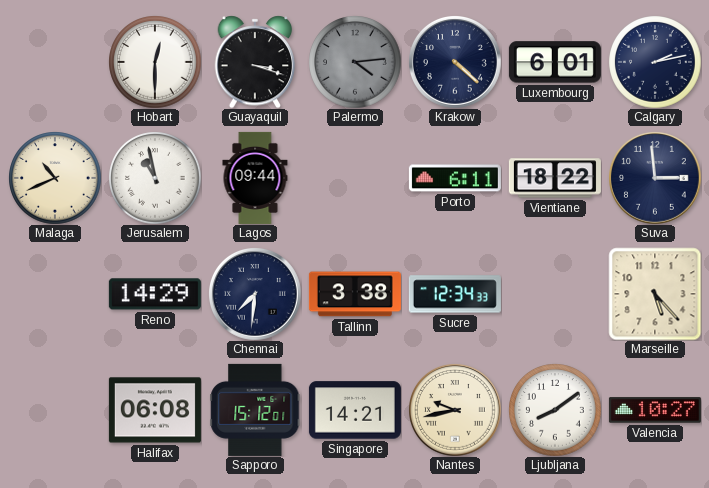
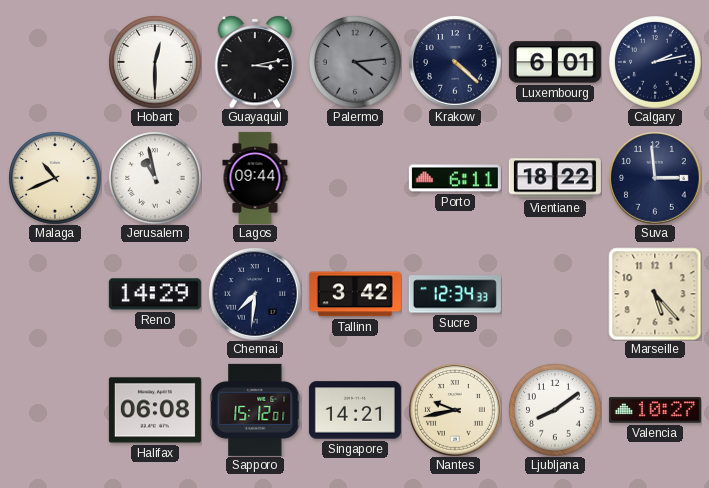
Guayaquil: 3:18 -> 3:13
Tallinn: 3:38 -> 3:42
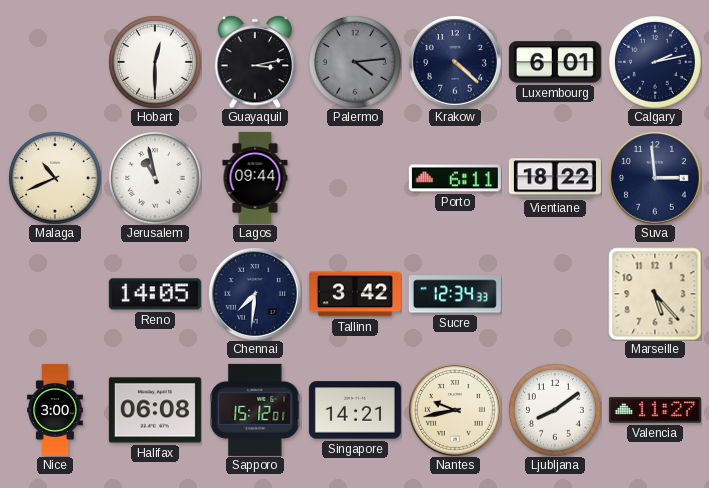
Reno: 14:29 -> 14:05
Nice: none -> 3:00
Valencia: 10:27 -> 11:27
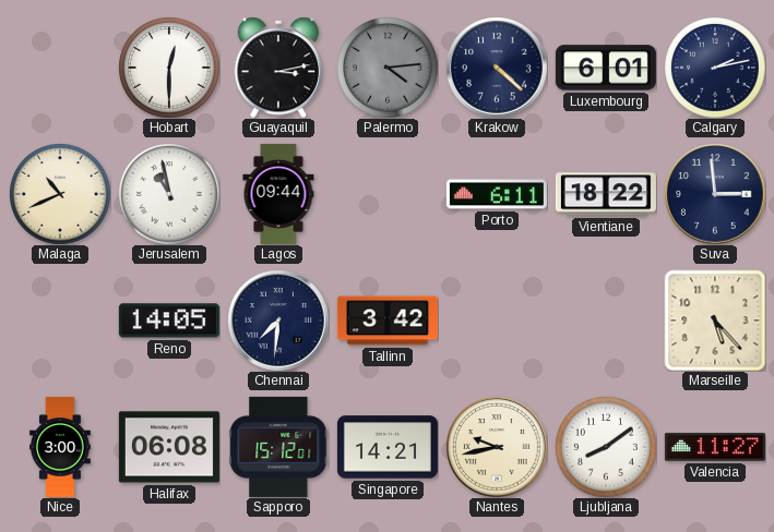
Sucre: 12:34 -> none
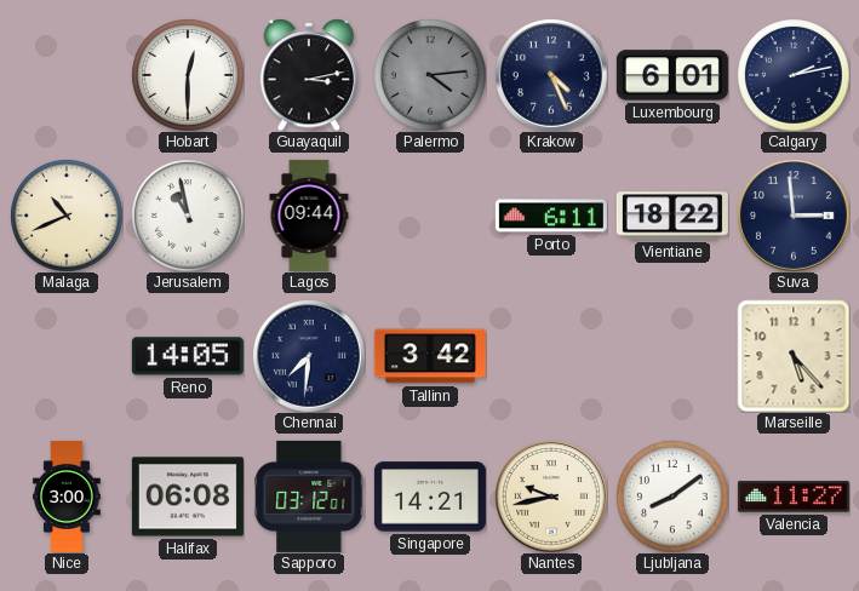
Krakow: 4:22 -> 4:26
Sapporo: 15:12 -> 03:12
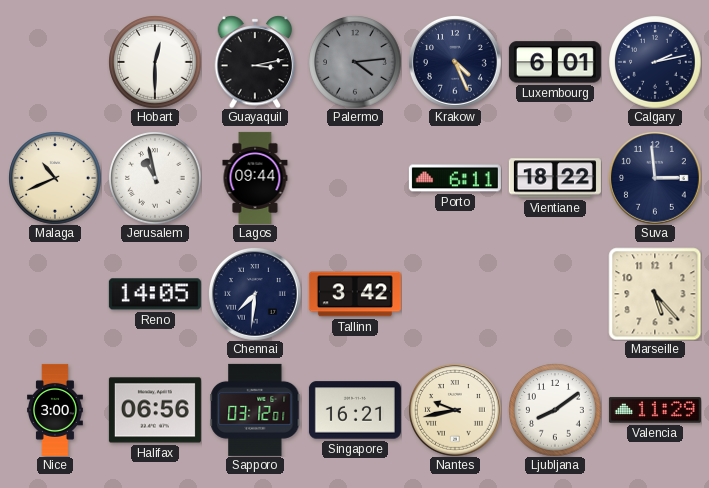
Halifax: 06:08 -> 06:56
Singapore: 14:21 -> 16:21
Valencia: 11:27 -> 11:29
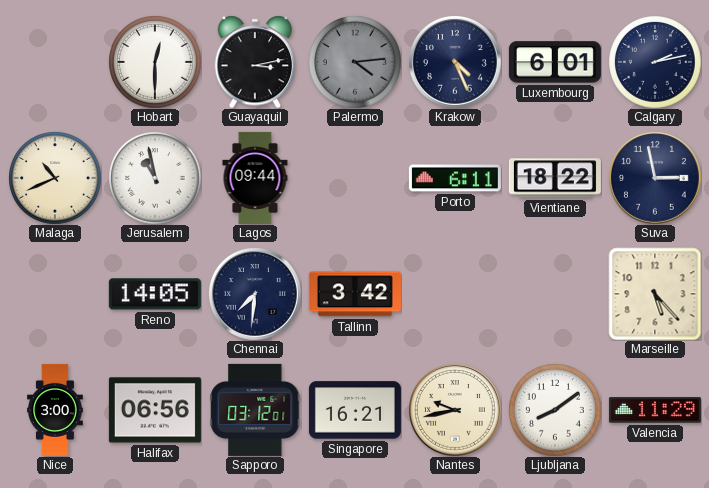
Suva: 2:59 -> 2:58
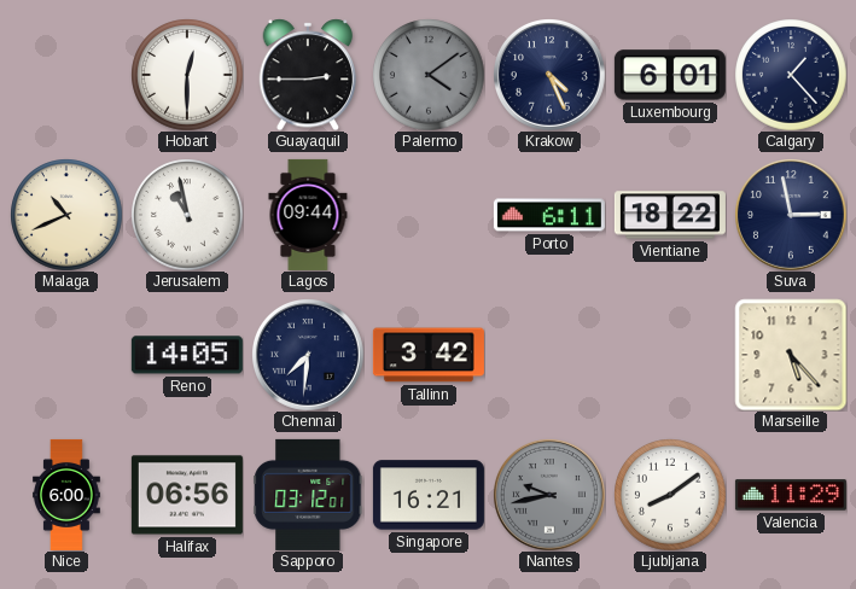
Guayaquil: 3:13 -> 2:45
Palermo: 4:14 -> 4:09
Calgary: 2:13 -> 1:23
Nice: 3:00 -> 6:00
Nantes dial: cream -> grey
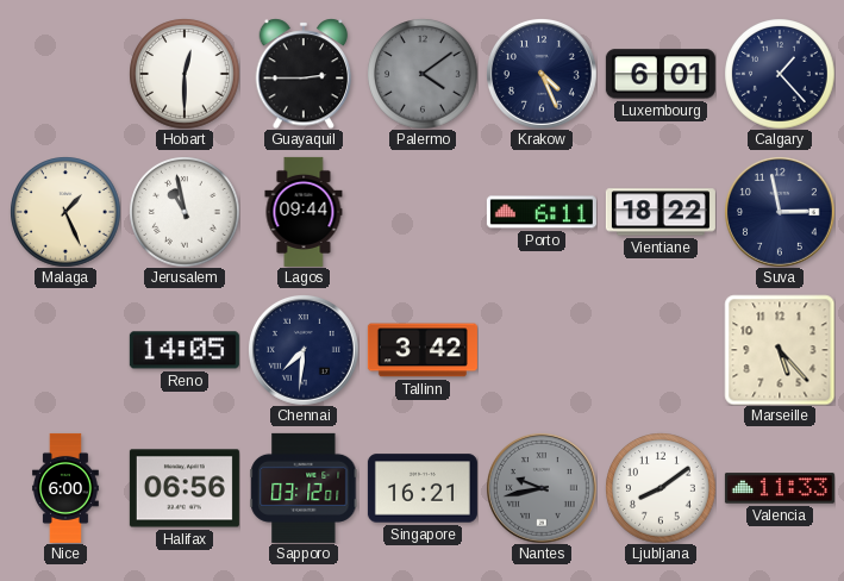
Malaga: 10:41 -> 1:26
Valencia: 11:29 -> 11:33
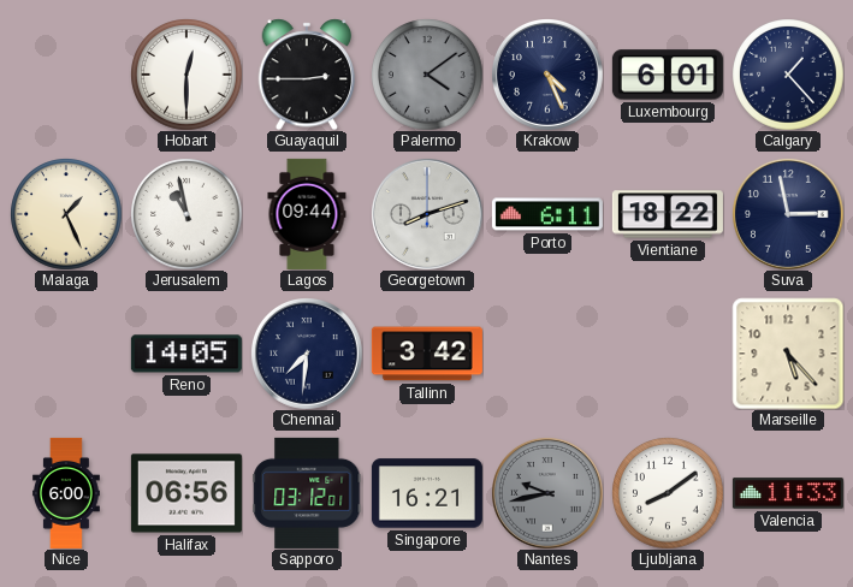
Georgetown: none -> 8:12
